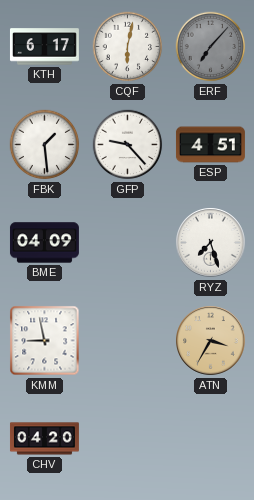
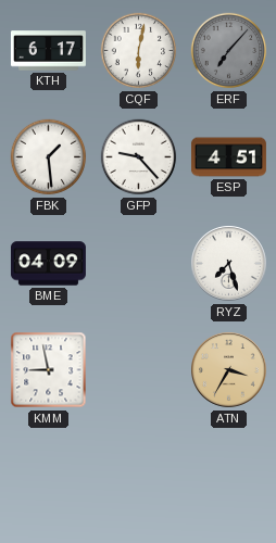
CHV: 04:20 -> none
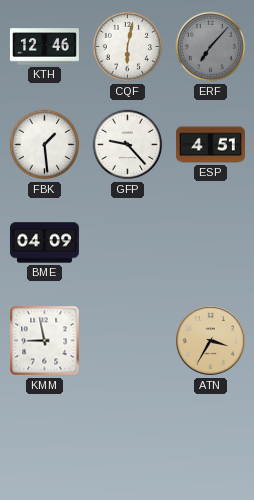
KTH: 6:17 -> 12:46
RYZ: 7:27 -> none
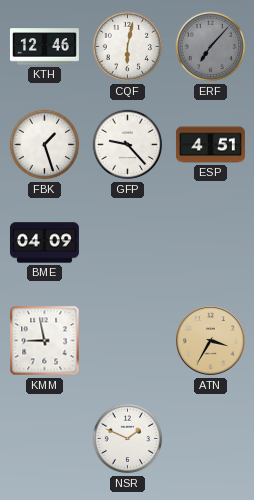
FBK: 1:29 -> 1:27
NSR: none -> 1:49
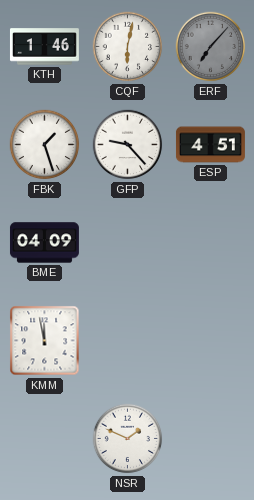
KTH: 12:46 -> 1:46
KMM: 8:58 -> 11:58
ATN: 3:35 -> none
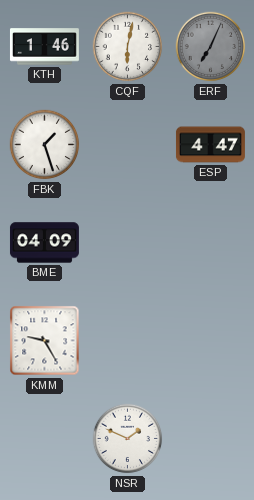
ERF: 7:07 -> 7:04
GFP: 9:23 -> none
ESP: 4:51 -> 4:47
KMM: 11:58 -> 9:25
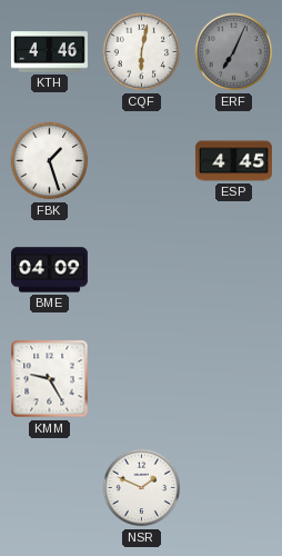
KTH: 1:46 -> 4:46
ESP: 4:47 -> 4:45
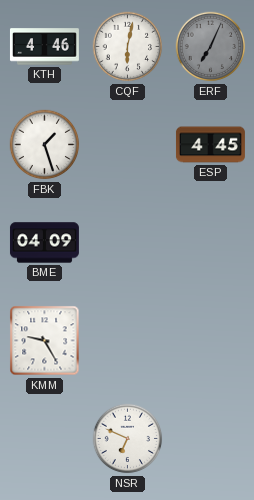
NSR: 1:49 -> 6:49
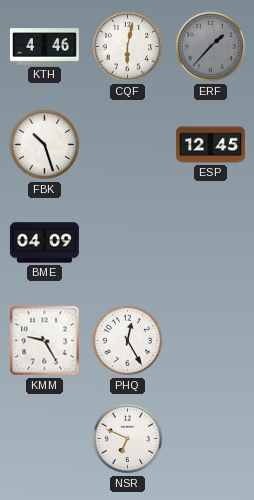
ERF: 7:04 -> 1:37
FBK: 1:27 -> 10:27
ESP: 4:45 -> 12:45
PHQ: none -> 12:25
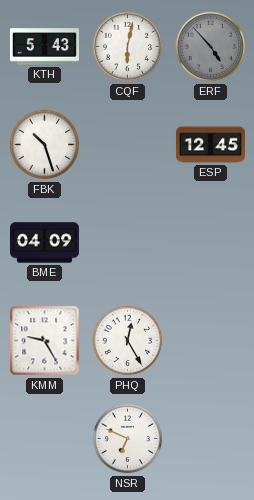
KTH: 4:46 -> 5:43
ERF: 1:37 -> 4:53
